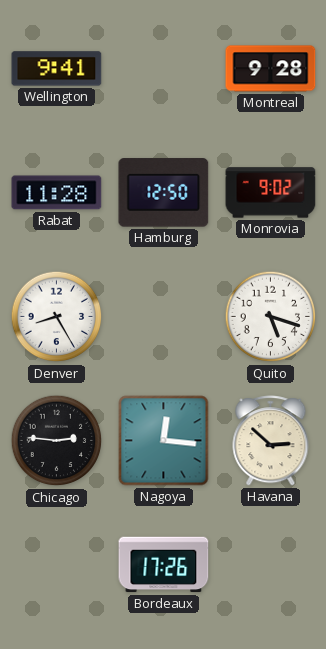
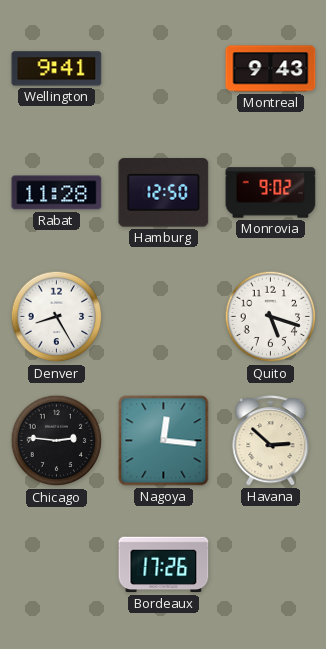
Montreal: 9:28 -> 9:43
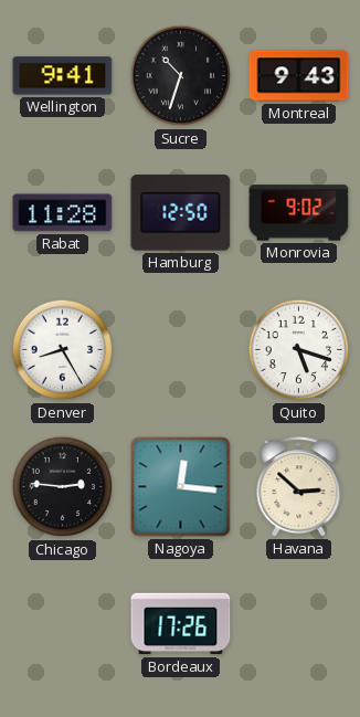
Sucre: none -> 10:33
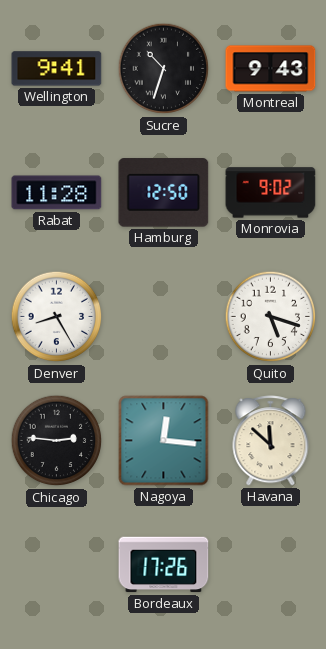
Havana: 2:52 -> 11:52
